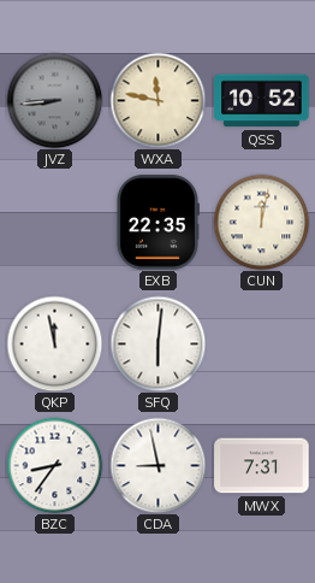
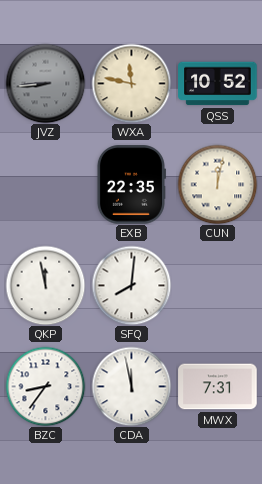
SFQ: 6:01 -> 8:01
CDA: 8:58 -> 11:58
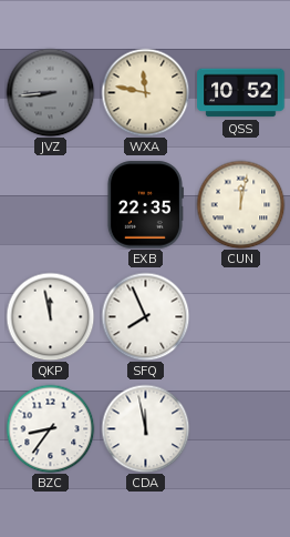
SFQ: 8:01 -> 7:56
MWX: 7:31 -> none
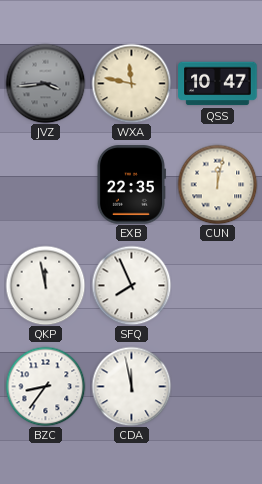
JVZ: 8:44 -> 3:44
QSS: 10:52 -> 10:47
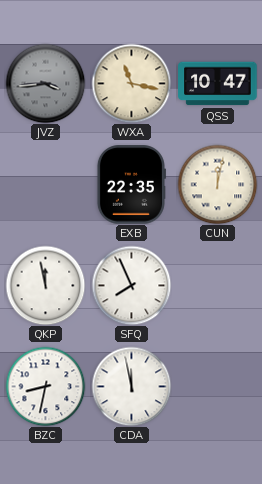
WXA: 11:47 -> 11:17
BZC: 8:36 -> 8:32
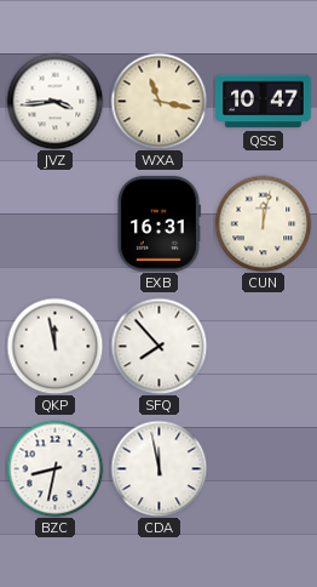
JVZ dial: grey -> white
EXB: 22:35 -> 16:31
SFQ: 7:56 -> 7:53
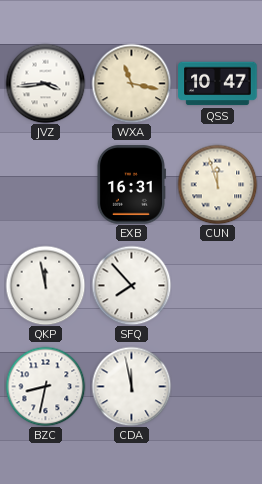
CUN: 12:02 -> 11:57
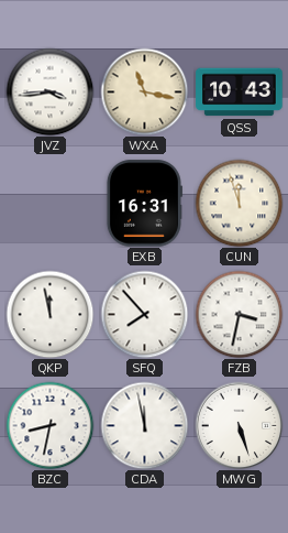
QSS: 10:47 -> 10:43
FZB: none -> 3:32
MWG: none -> 5:27
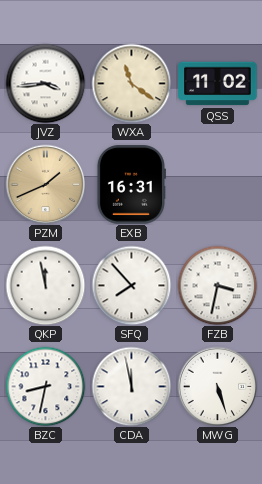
WXA: 11:17 -> 11:21
QSS: 10:43 -> 11:02
PZM: none -> 1:41
CUN: 11:57 -> none
